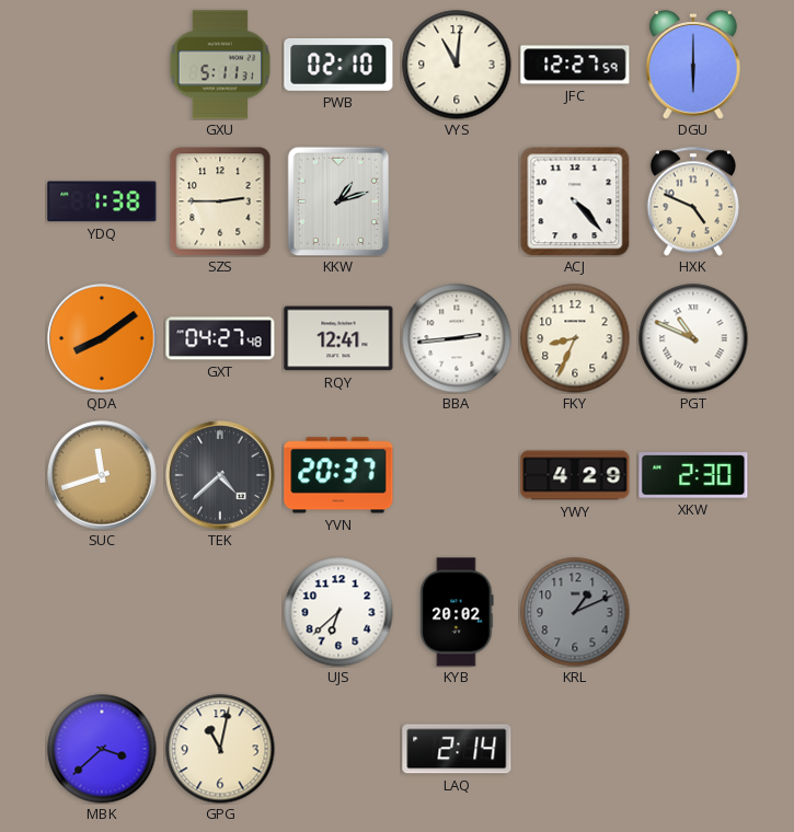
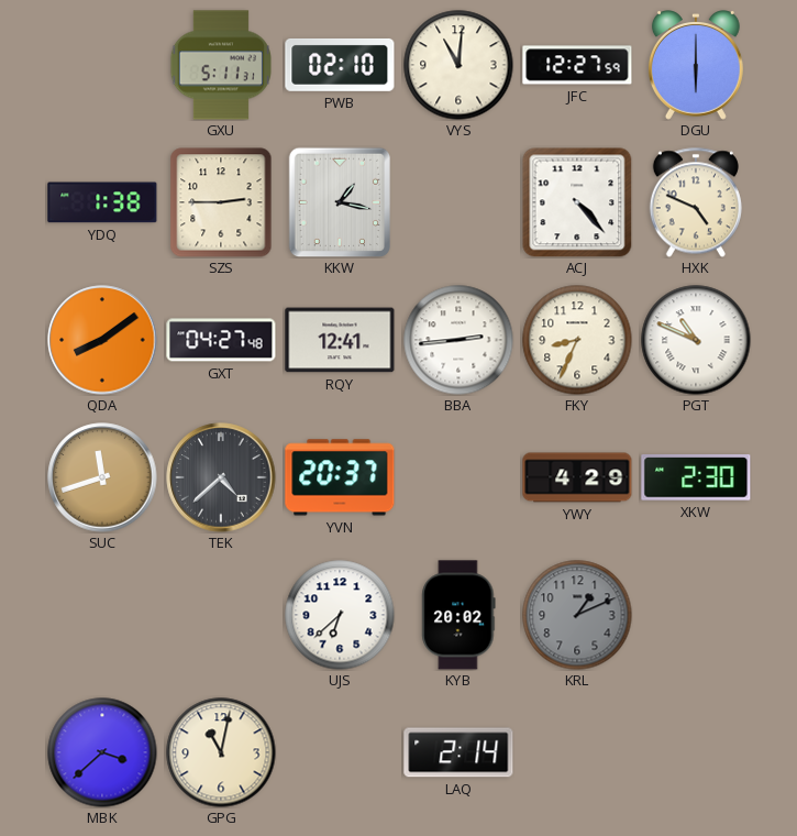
KKW: 1:12 -> 1:17
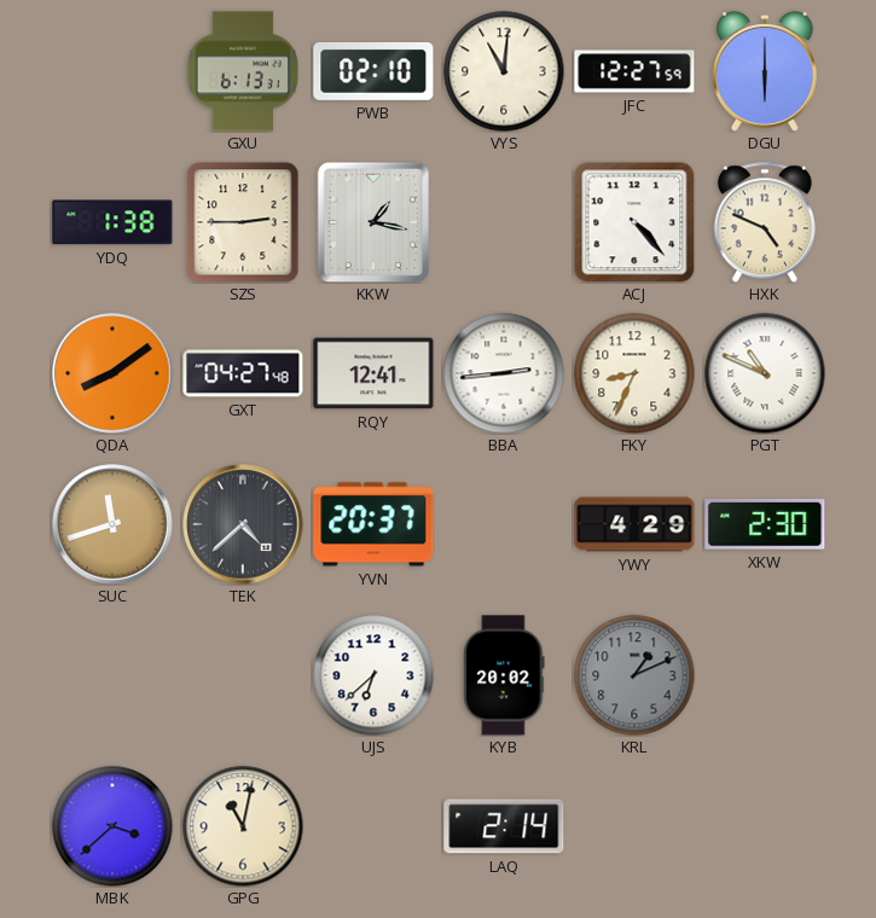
GXU: 5:11 -> 6:13
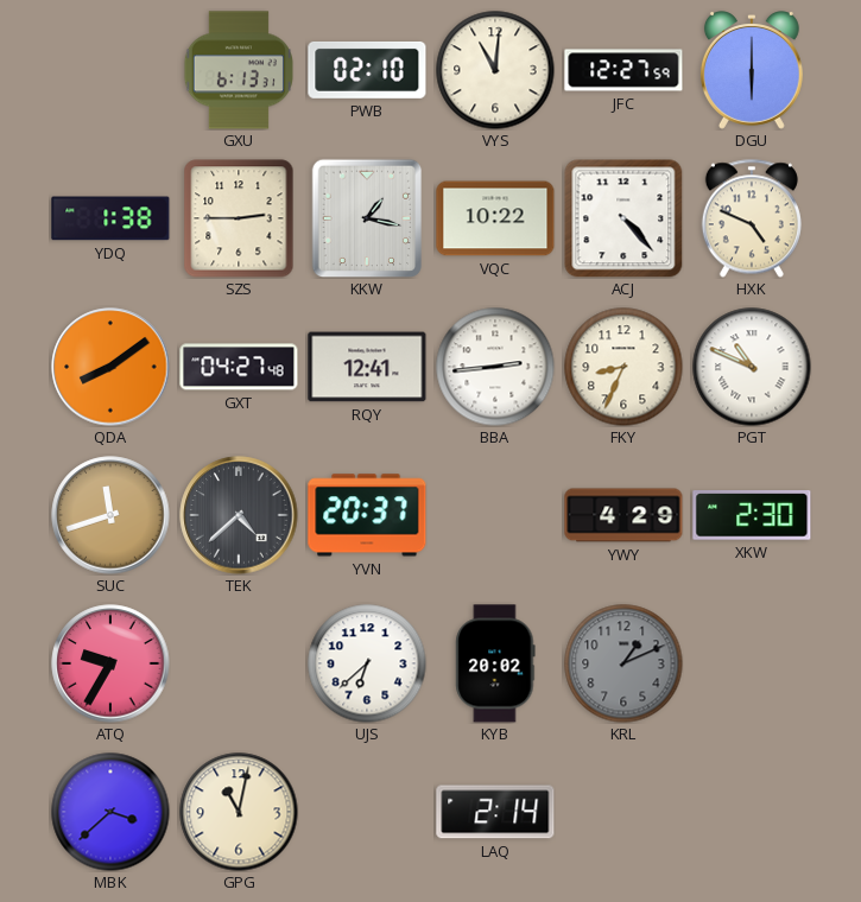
VQC: none -> 10:22
ATQ: none -> 9:35
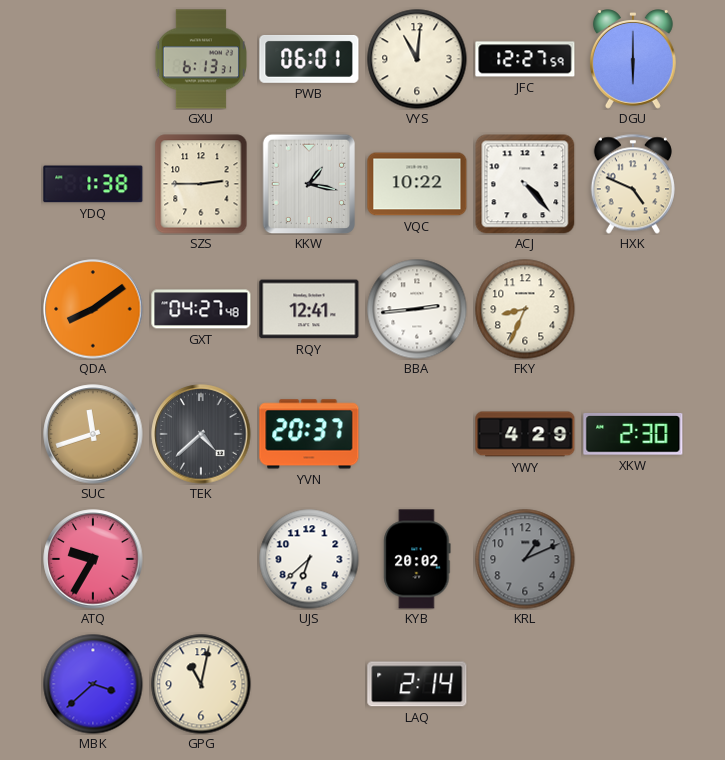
PWB: 02:10 -> 06:01
PGT: 10:49 -> none
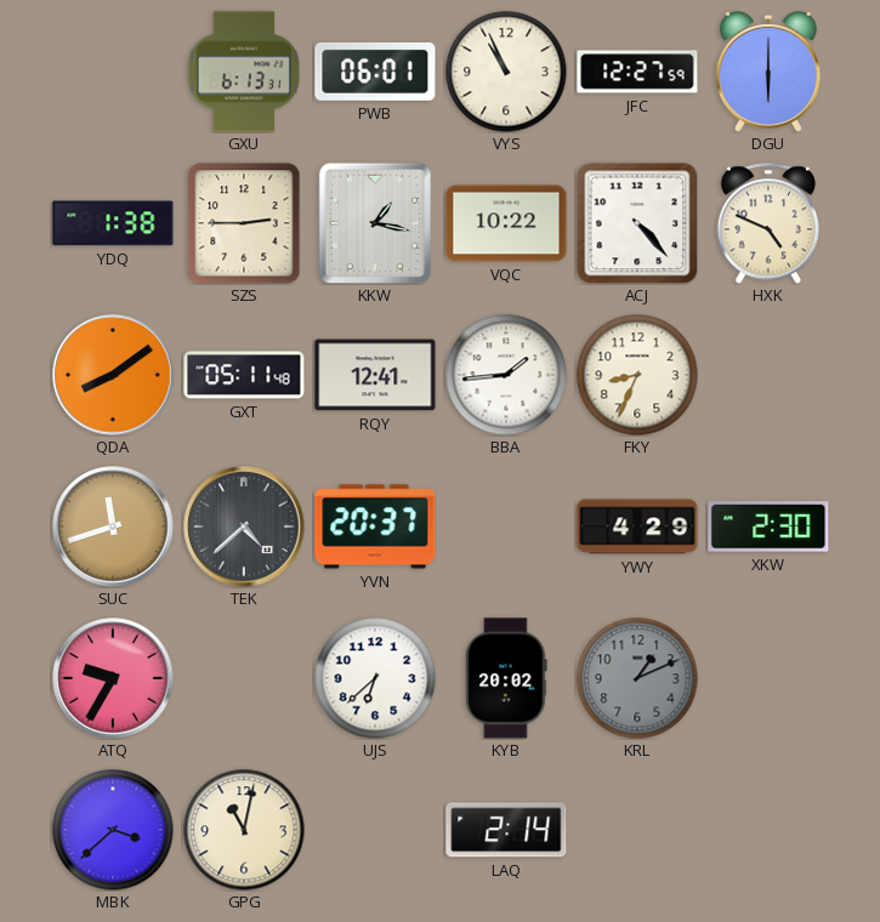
VYS: 11:01 -> 10:56
GXT: 04:27 -> 05:11
BBA: 2:44 -> 1:44
